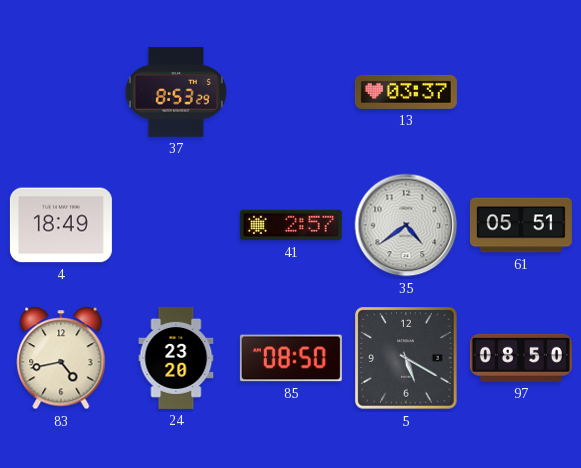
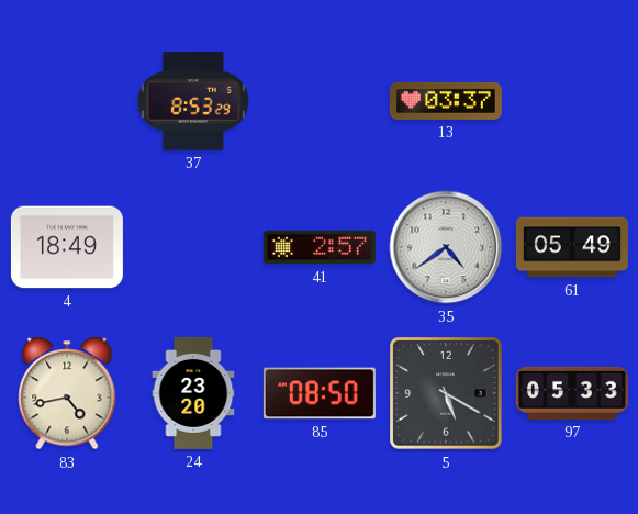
61: 05:51 -> 05:49
97: 08:50 -> 05:33
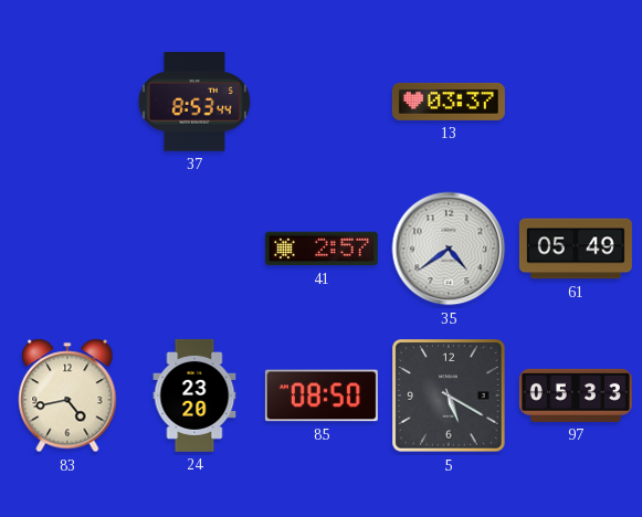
37: 8:53:29 -> 8:53:44
4: 18:49 -> none
